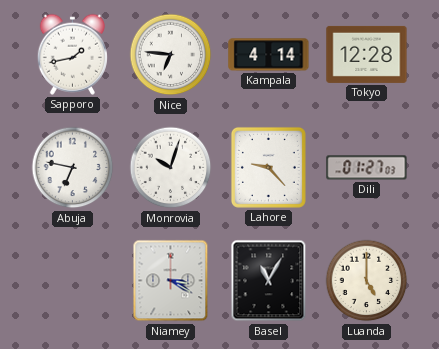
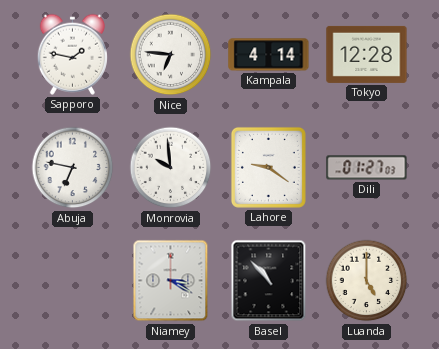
Sapporo: 1:43 -> 1:47
Monrovia: 10:03 -> 9:59
Lahore: 9:23 -> 9:21
Basel: 11:05 -> 10:53
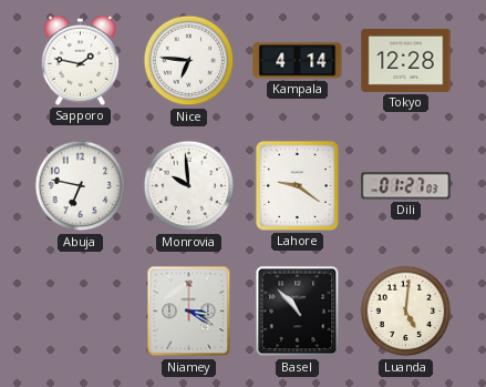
Luanda: 5:00 -> 5:01
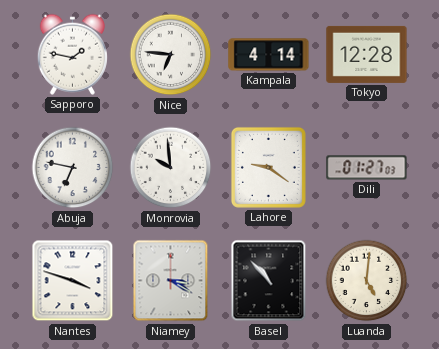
Nantes: none -> 3:48
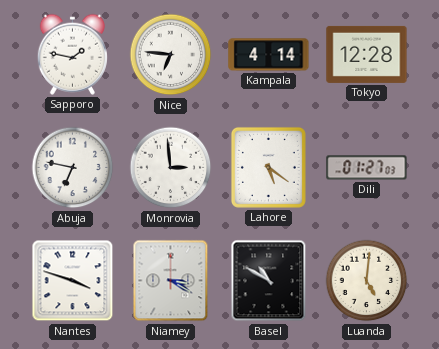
Monrovia: 9:59 -> 2:59
Lahore: 9:21 -> 5:21
Basel: 10:53 -> 10:50
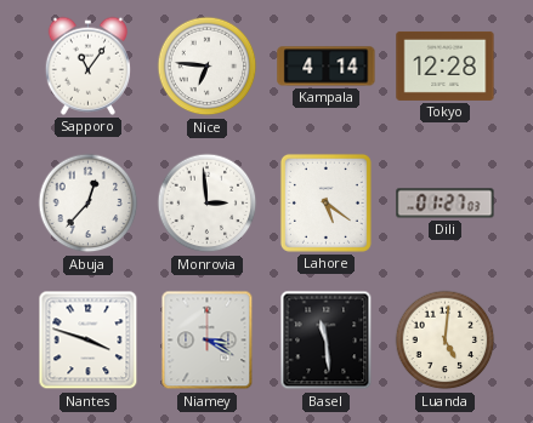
Sapporo: 1:47 -> 11:06
Abuja: 6:47 -> 12:37
Basel: 10:50 -> 11:29
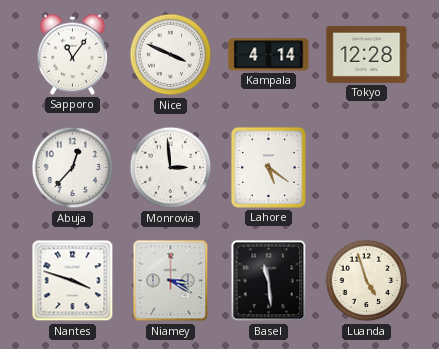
Nice: 6:46 -> 3:49
Dili: 01:27 -> none
Luanda: 5:01 -> 4:57
